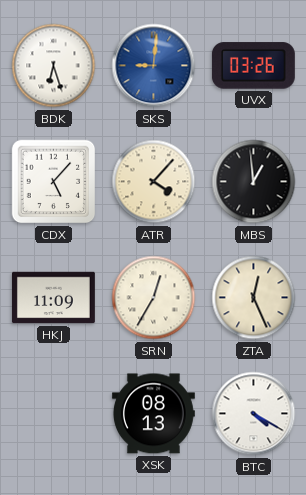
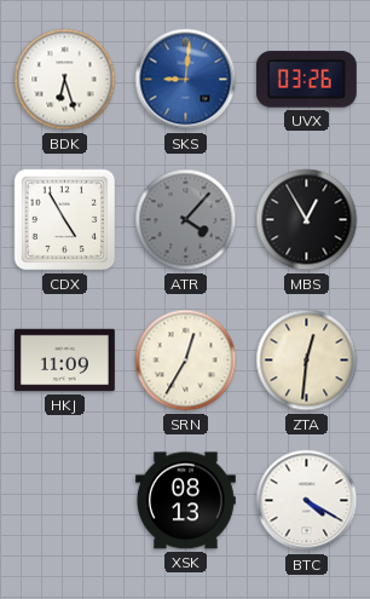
CDX: 5:07 -> 4:55
ATR dial: cream -> grey
MBS: 12:59 -> 12:55
ZTA: 12:26 -> 12:31
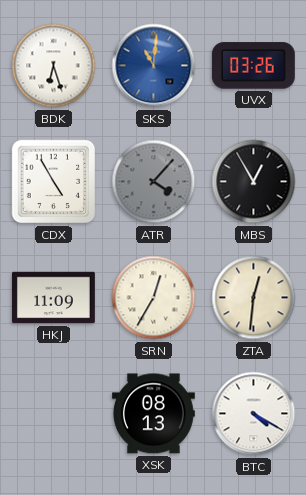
SKS: 9:01 -> 11:01
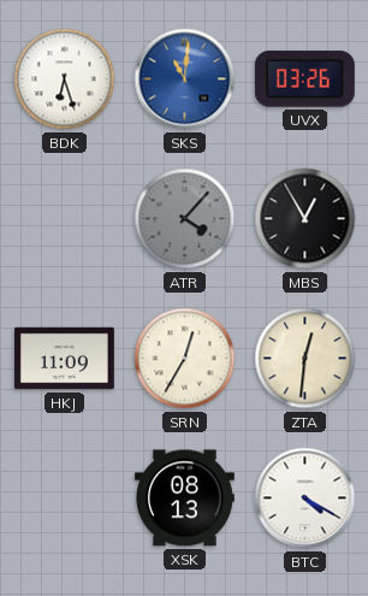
CDX: 4:55 -> none
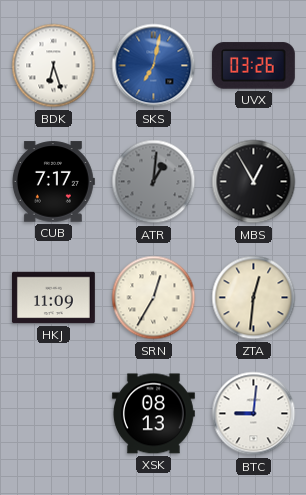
SKS: 11:01 -> 7:02
CUB: none -> 7:17
ATR: 4:07 -> 1:01
BTC: 4:20 -> 9:01
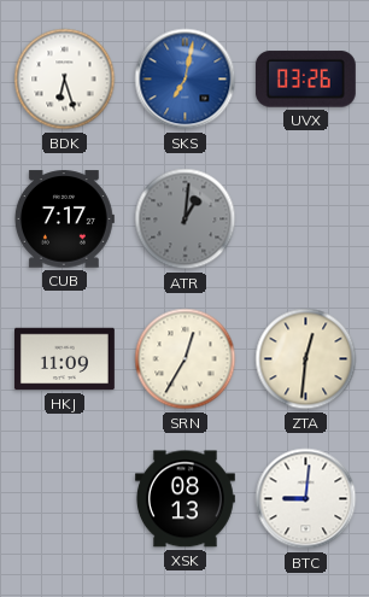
MBS: 12:55 -> none
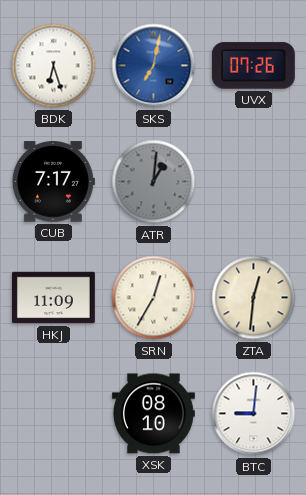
UVX: 03:26 -> 07:26
XSK: 08:13 -> 08:10
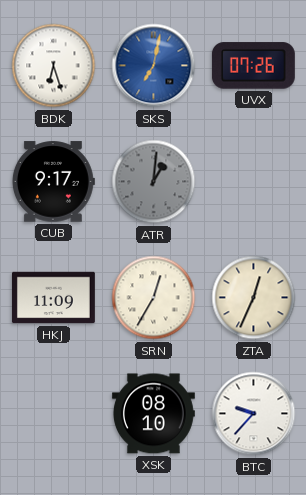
CUB: 7:17 -> 9:17
ZTA: 12:31 -> 12:34
BTC: 9:01 -> 9:37
